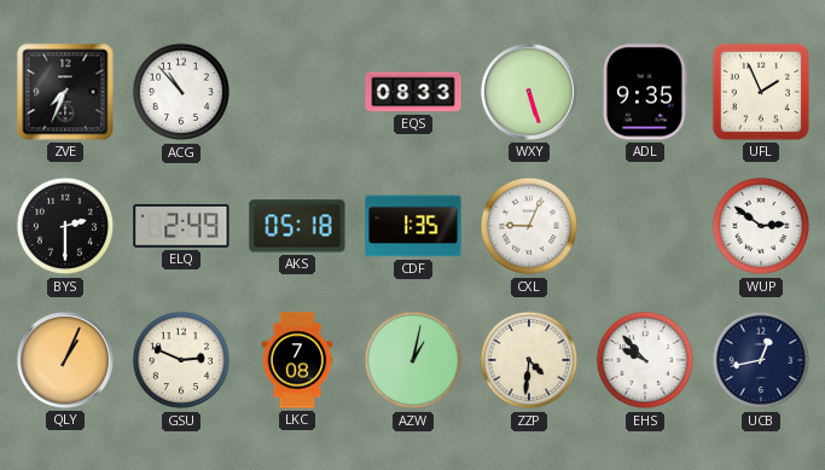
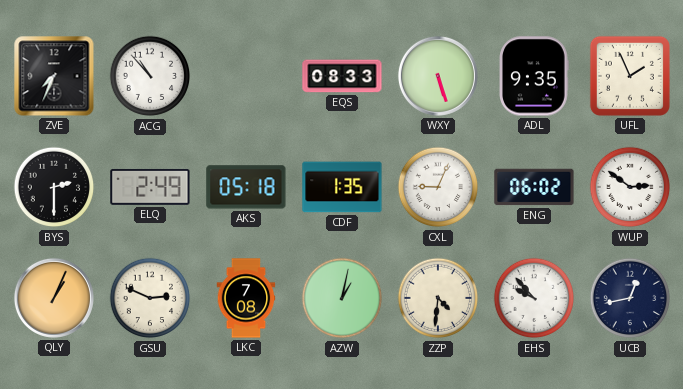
ENG: none -> 06:02
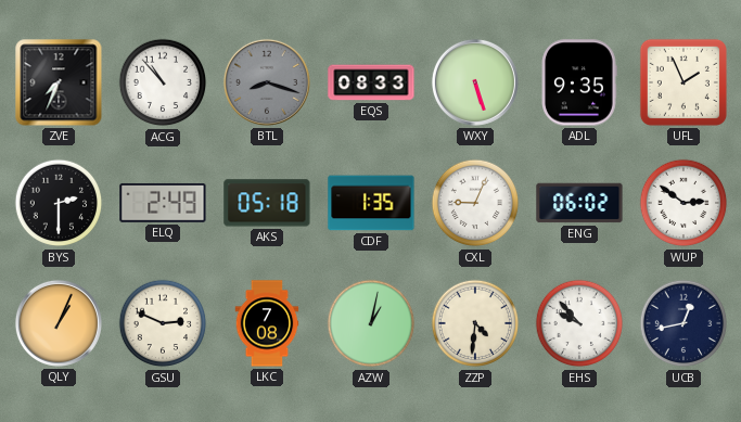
BTL: none -> 8:18
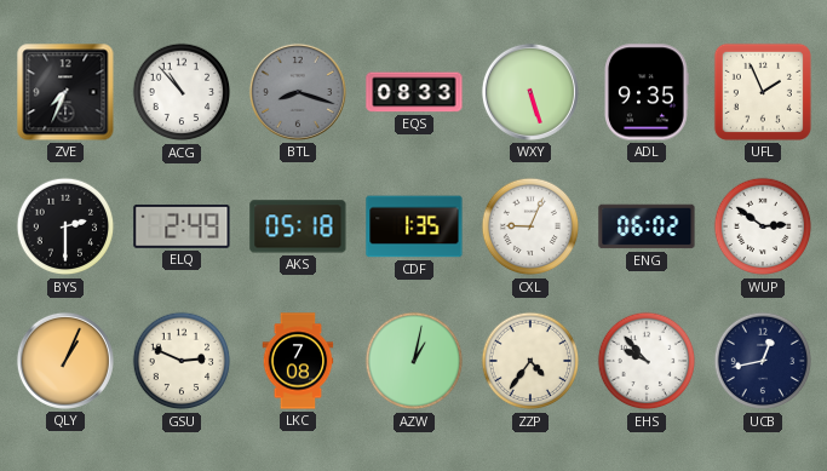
ZZP: 4:31 -> 4:36
